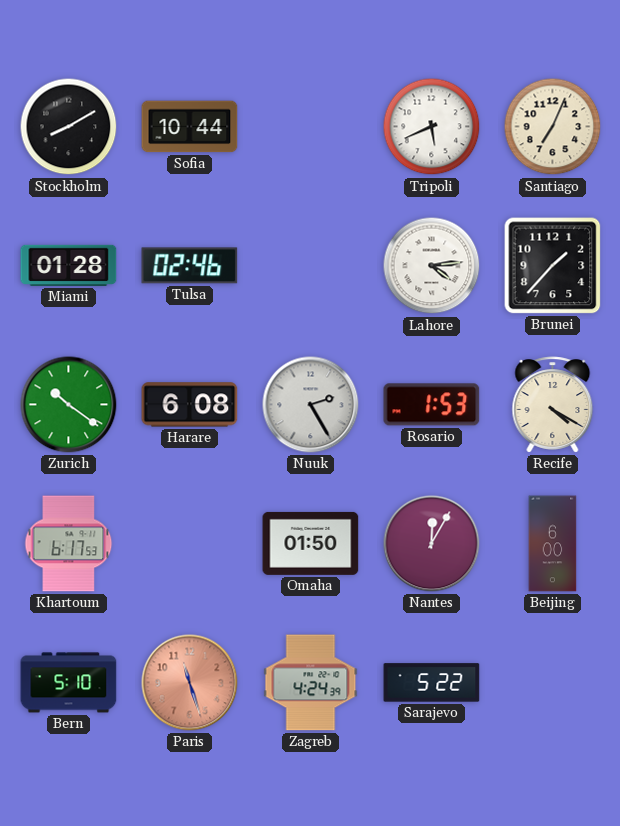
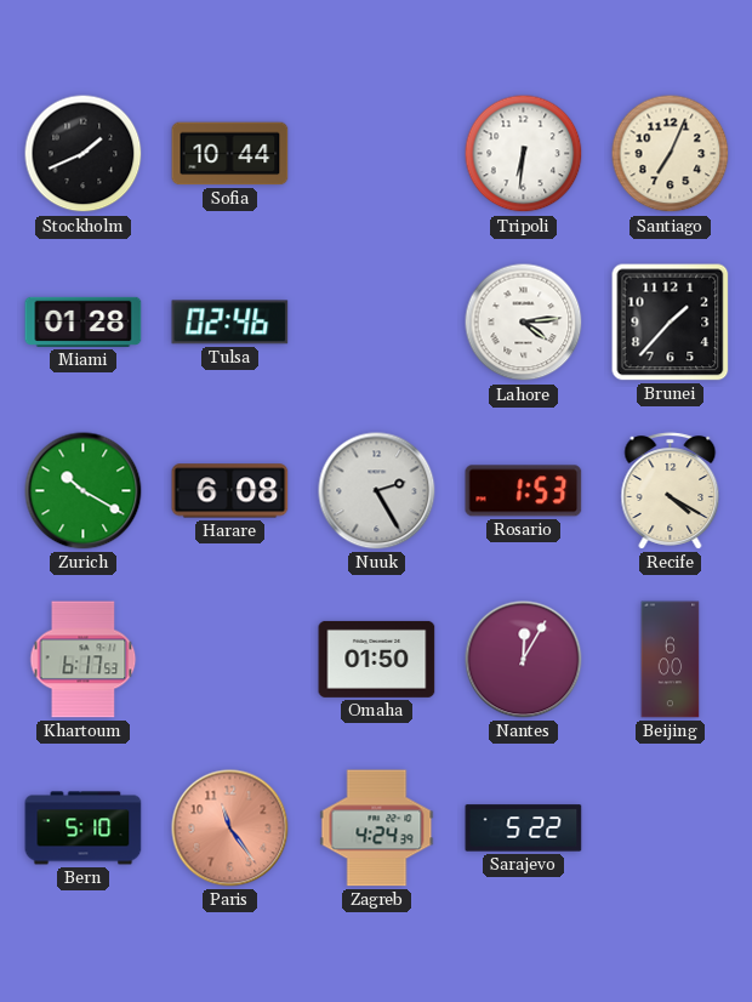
Stockholm: 8:10 -> 1:41
Tripoli: 5:41 -> 6:31
Zurich: 10:21 -> 10:20
Paris: 11:27 -> 11:24
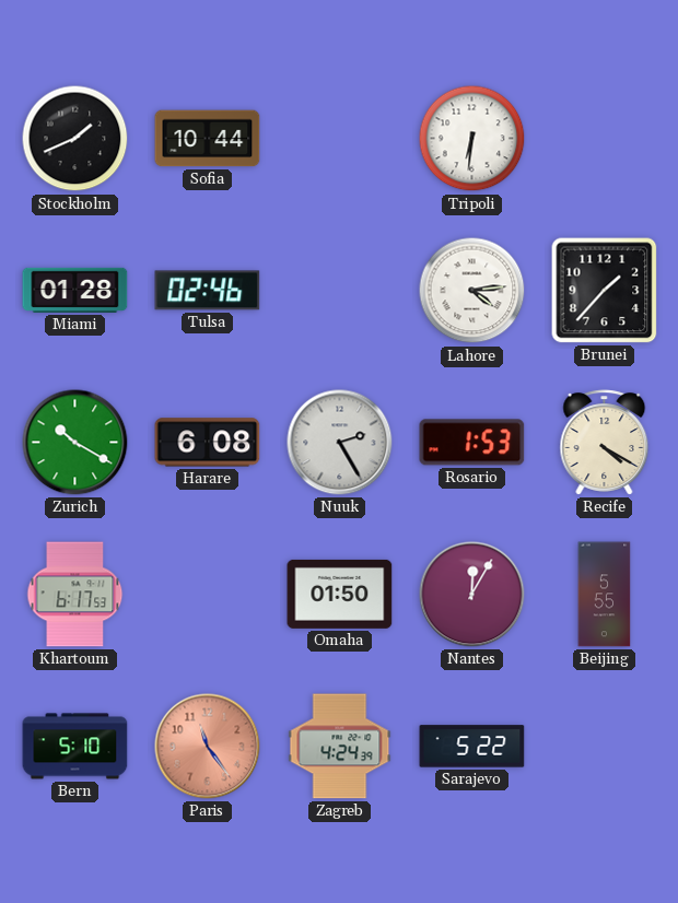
Santiago: 7:04 -> none
Beijing: 6:00 -> 5:55
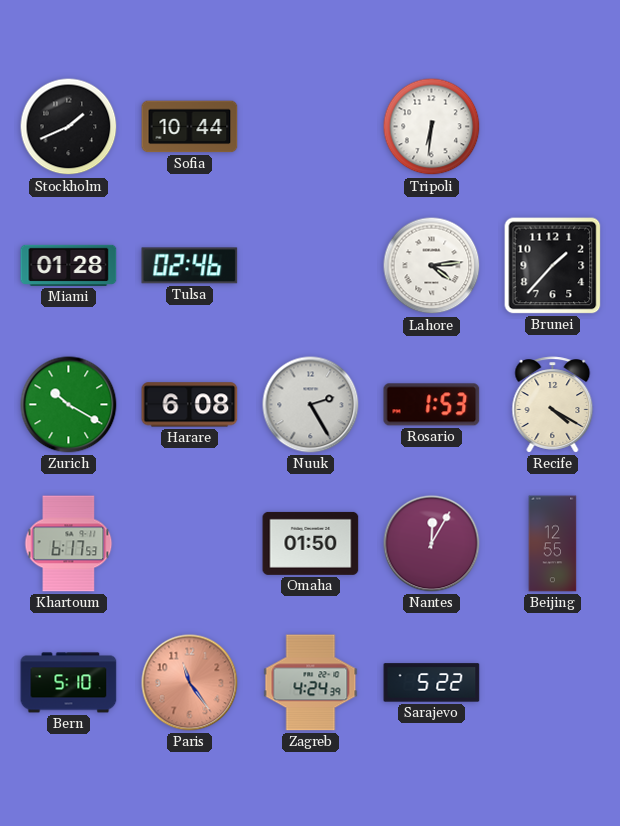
Beijing: 5:55 -> 12:55
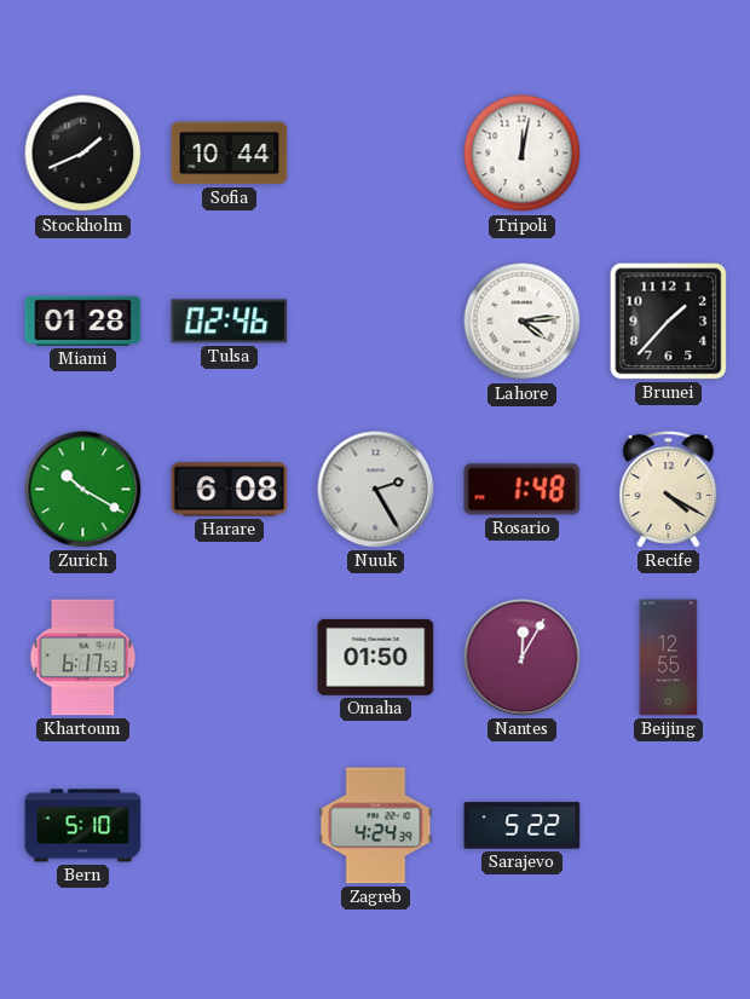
Tripoli: 6:31 -> 12:02
Rosario: 1:53 -> 1:48
Paris: 11:24 -> none
